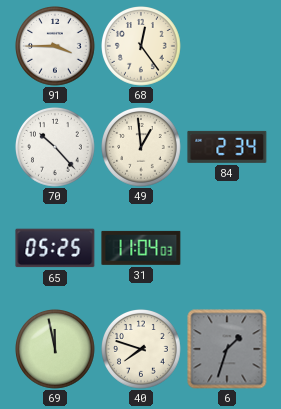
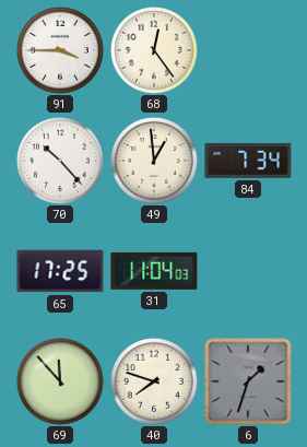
84: 2:34 -> 7:34
65: 05:25 -> 17:25
69: 11:58 -> 11:53
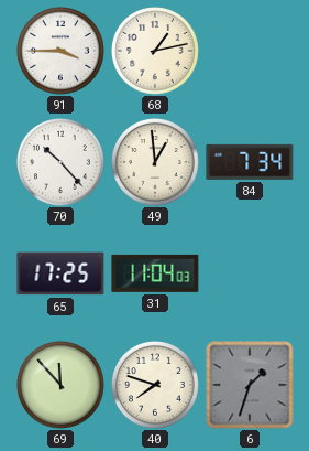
68: 12:24 -> 1:13
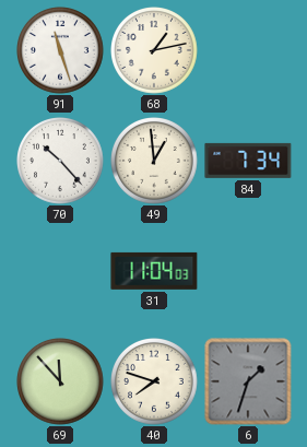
91: 3:45 -> 11:27
65: 17:25 -> none
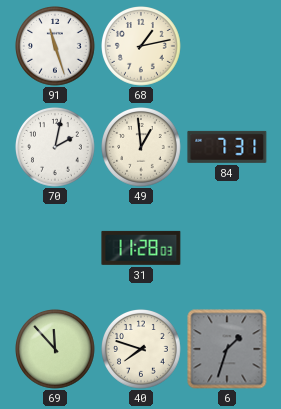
70: 10:23 -> 2:02
84: 7:34 -> 7:31
31: 11:04 -> 11:28
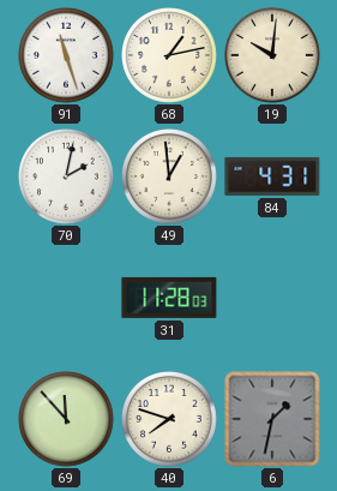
19: none -> 10:01
84: 7:31 -> 4:31
6: 1:33 -> 1:32
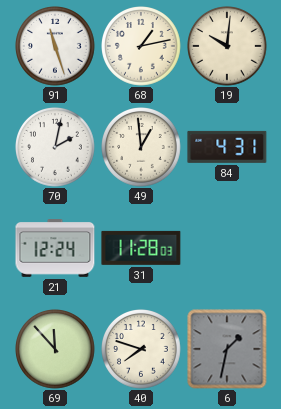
21: none -> 12:24
